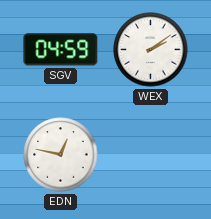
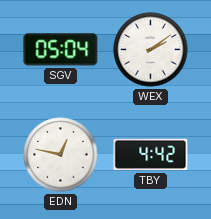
SGV: 04:59 -> 05:04
TBY: none -> 4:42
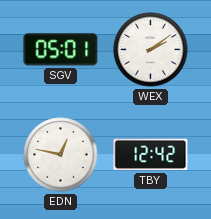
SGV: 05:04 -> 05:01
TBY: 4:42 -> 12:42
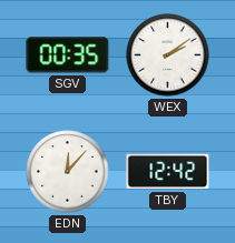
SGV: 05:01 -> 00:35
EDN: 12:47 -> 12:07
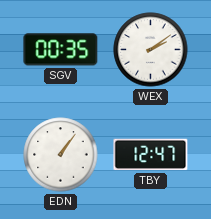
EDN: 12:07 -> 1:06
TBY: 12:42 -> 12:47
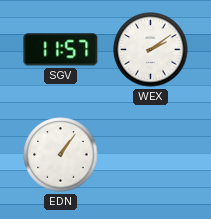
SGV: 00:35 -> 11:57
TBY: 12:47 -> none
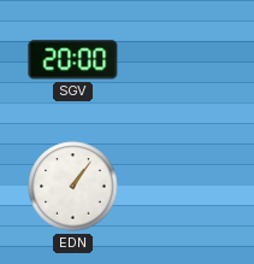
SGV: 11:57 -> 20:00
WEX: 2:09 -> none
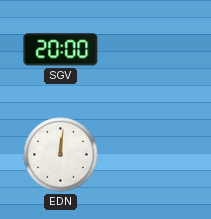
EDN: 1:06 -> 12:01
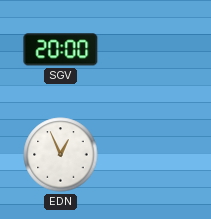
EDN: 12:01 -> 12:56
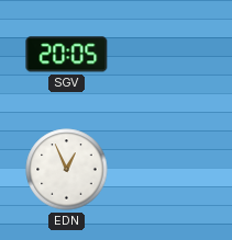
SGV: 20:00 -> 20:05
